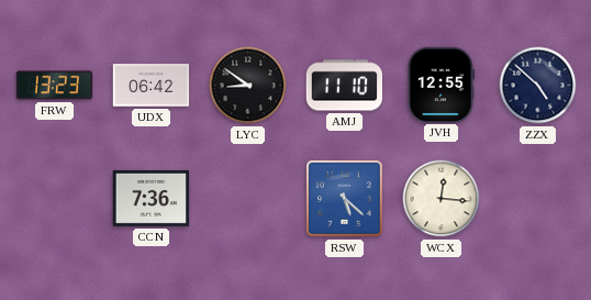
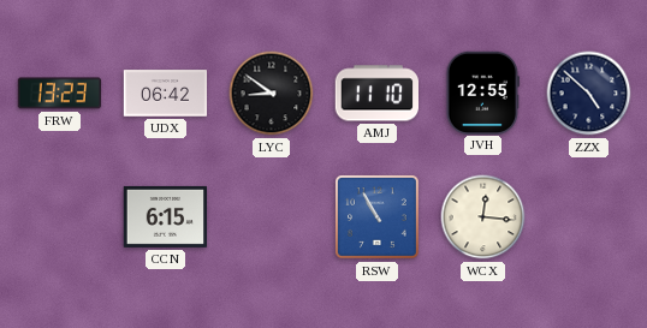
CCN: 7:36 -> 6:15
RSW: 5:22 -> 10:55
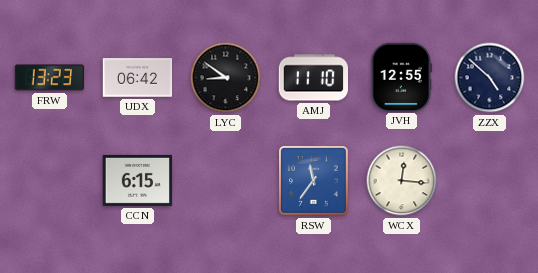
RSW: 10:55 -> 11:36
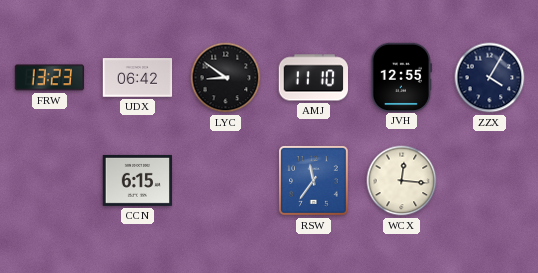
ZZX: 4:52 -> 4:05
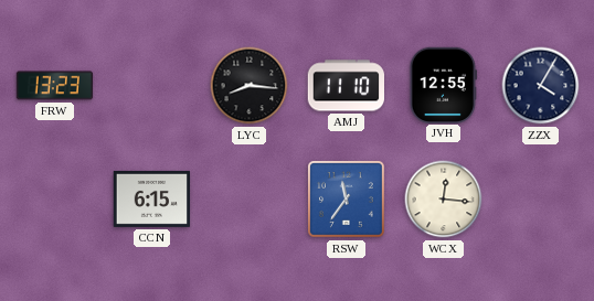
UDX: 06:42 -> none
LYC: 8:51 -> 8:16
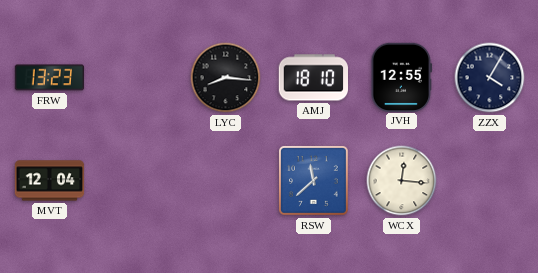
AMJ: 11:10 -> 18:10
MVT: none -> 12:04
CCN: 6:15 -> none
RSW: 11:36 -> 11:38
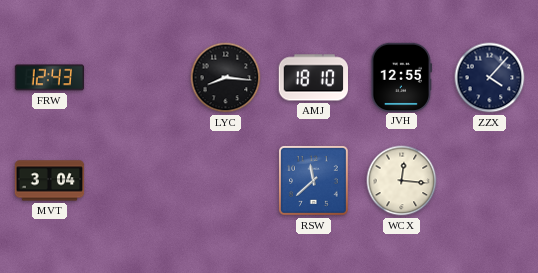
FRW: 13:23 -> 12:43
ZZX: 4:05 -> 4:07
MVT: 12:04 -> 3:04
